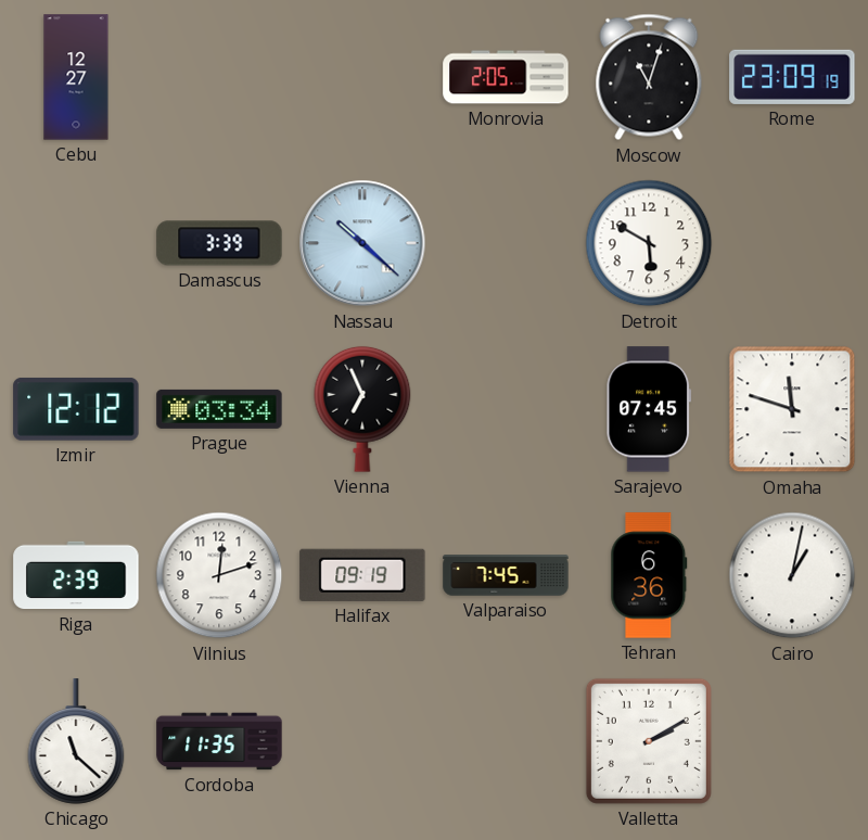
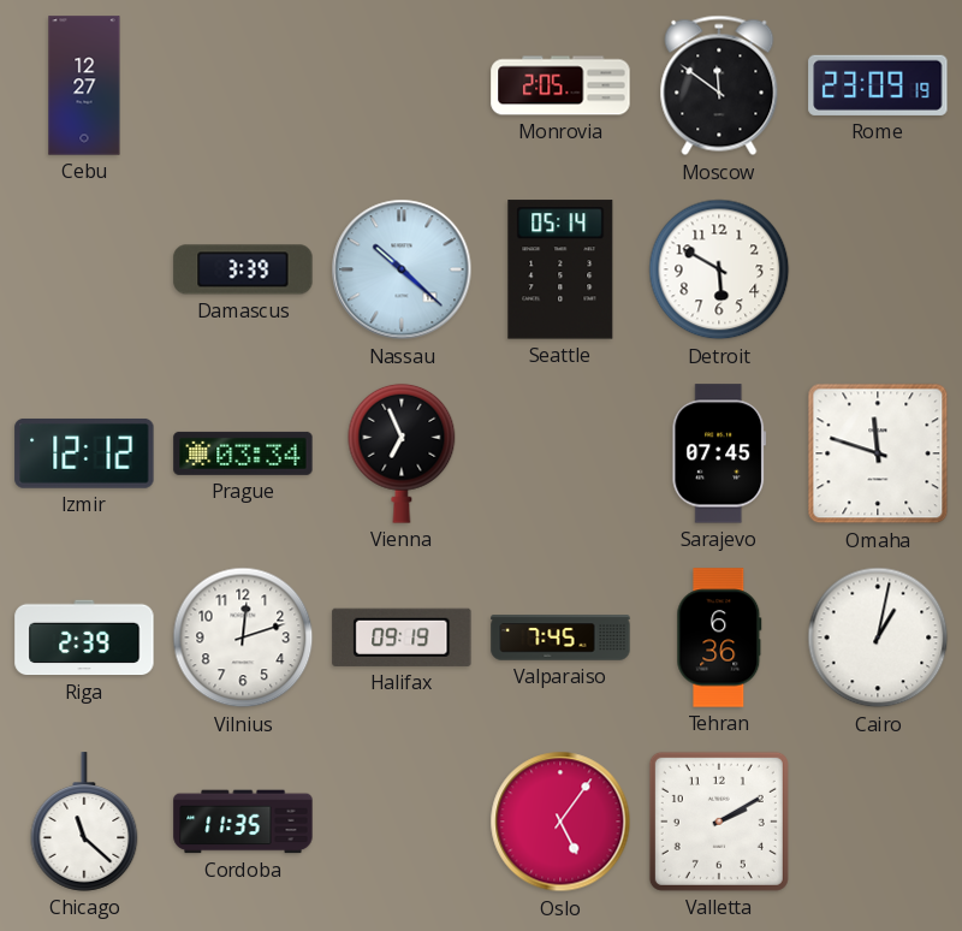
Moscow: 11:03 -> 11:51
Seattle: none -> 05:14
Oslo: none -> 5:06
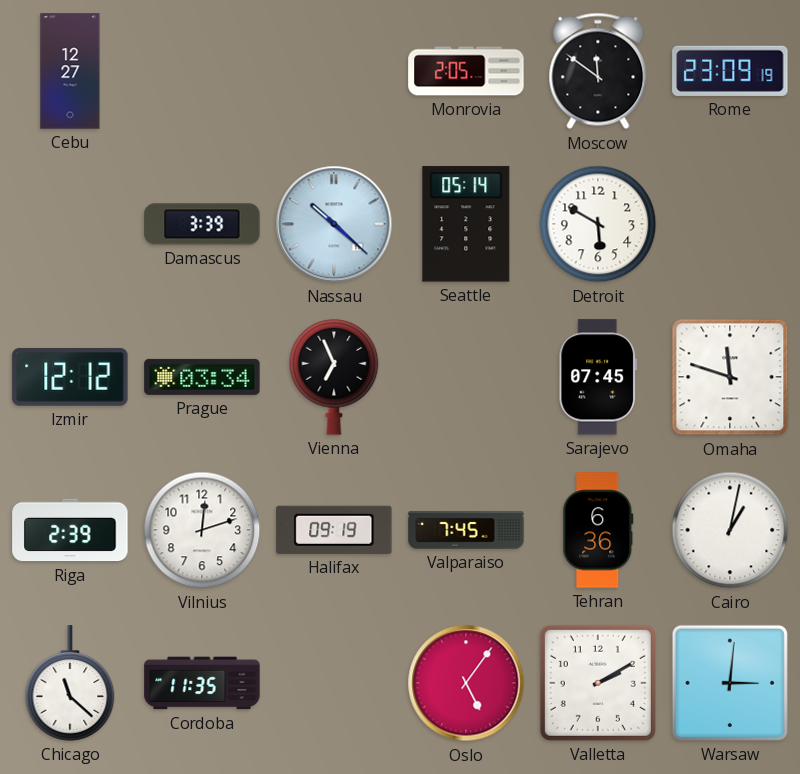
Warsaw: none -> 3:01
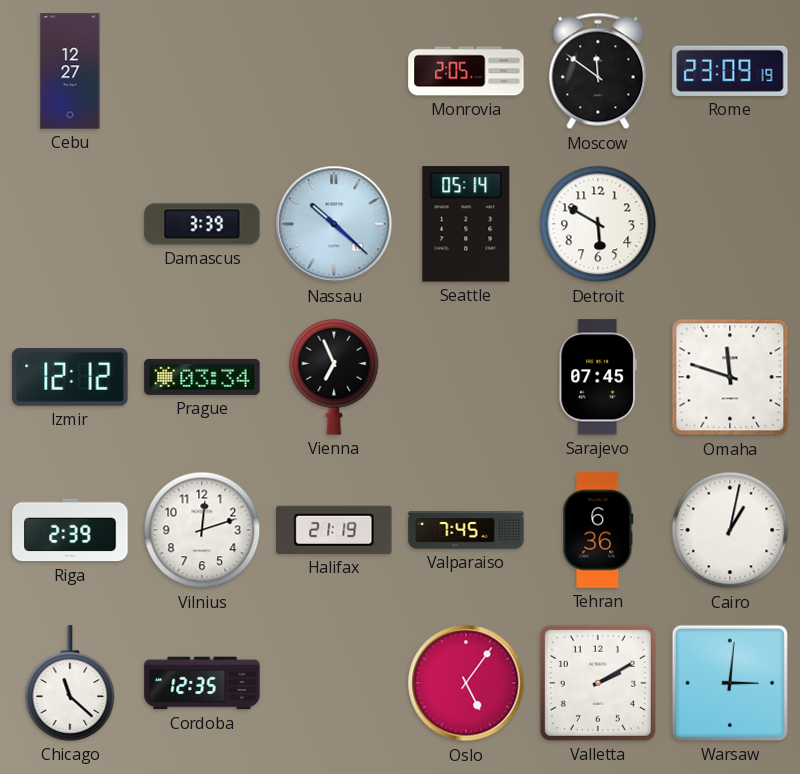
Halifax: 09:19 -> 21:19
Cordoba: 11:35 -> 12:35
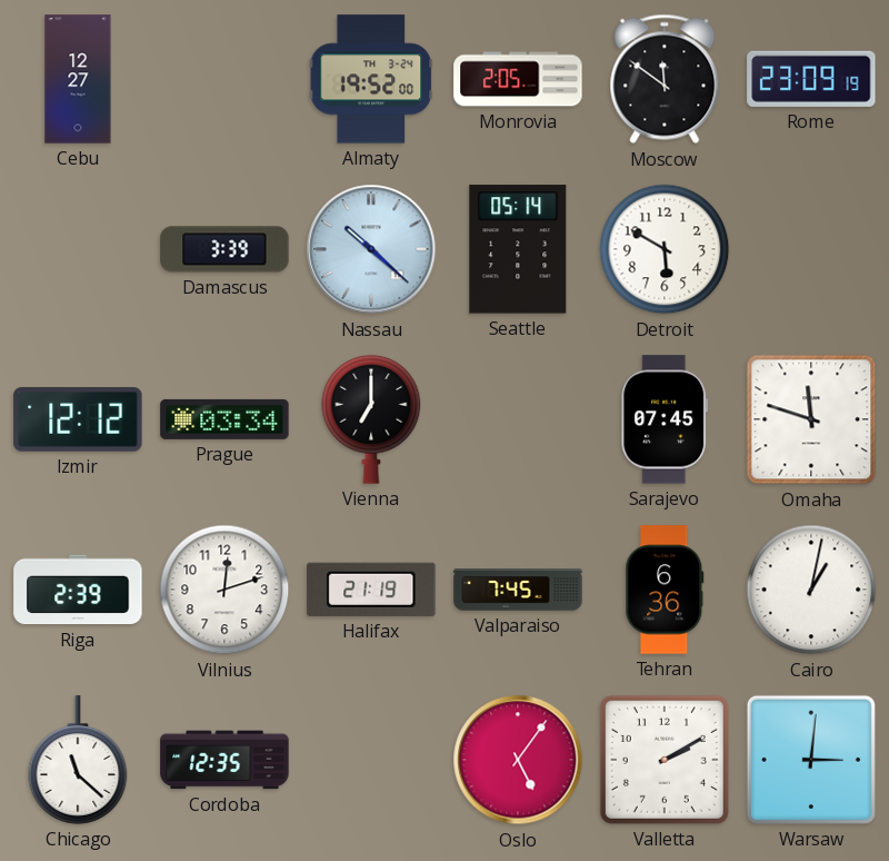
Almaty: none -> 19:52
Vienna: 6:56 -> 7:00
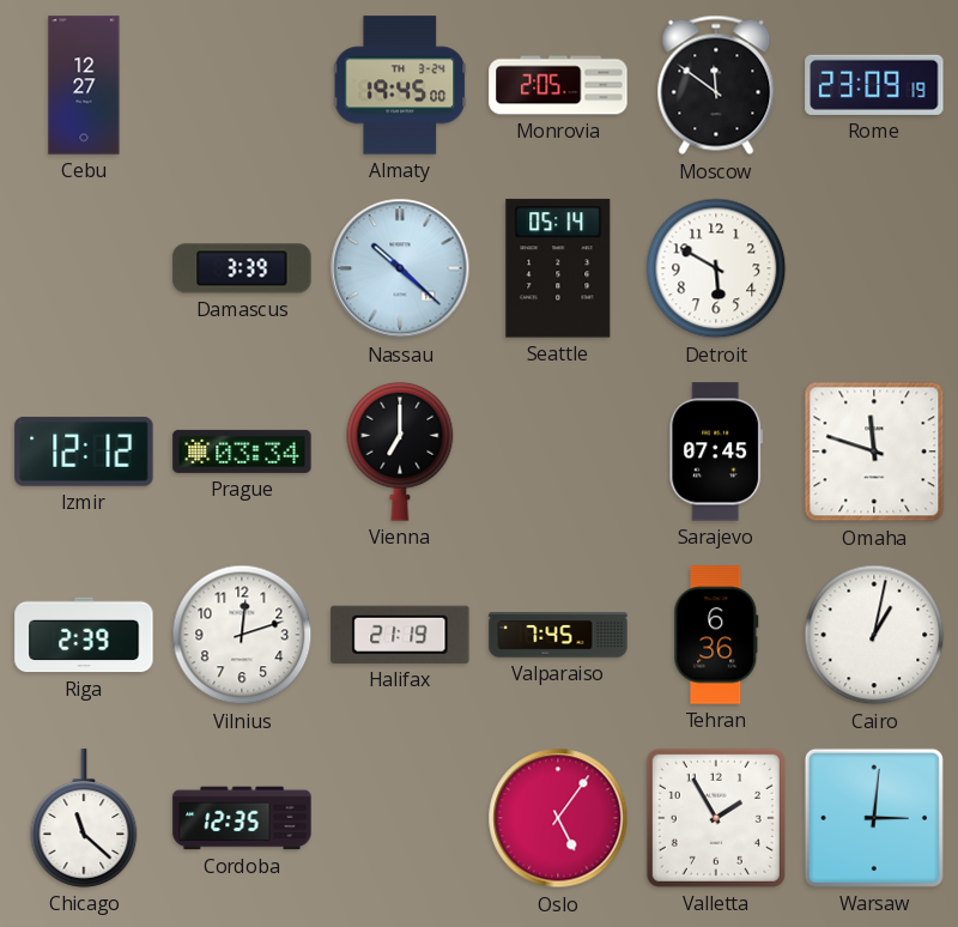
Almaty: 19:52 -> 19:45
Valletta: 2:10 -> 1:55
